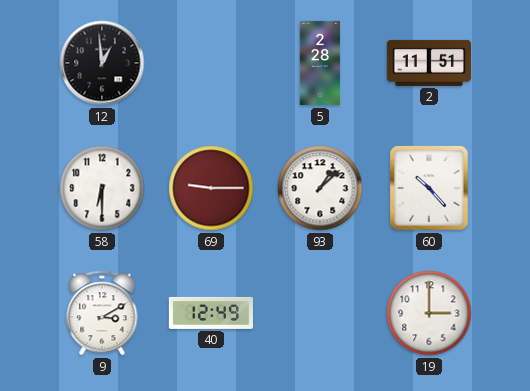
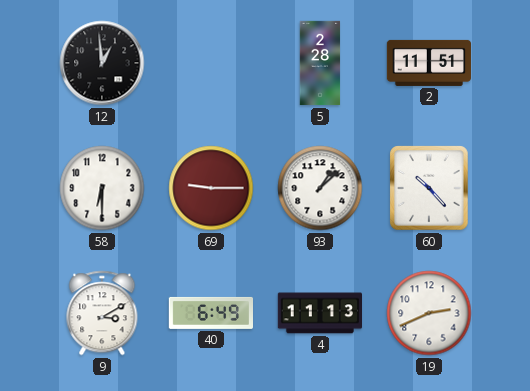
40: 12:49 -> 6:49
4: none -> 11:13
19: 3:00 -> 2:41
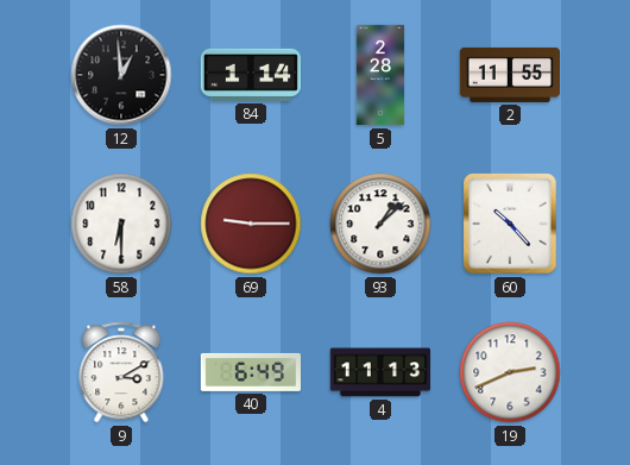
84: none -> 1:14
2: 11:51 -> 11:55
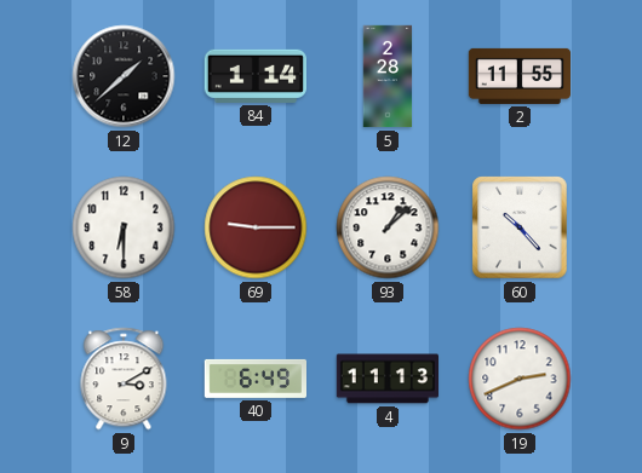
12: 12:59 -> 1:38
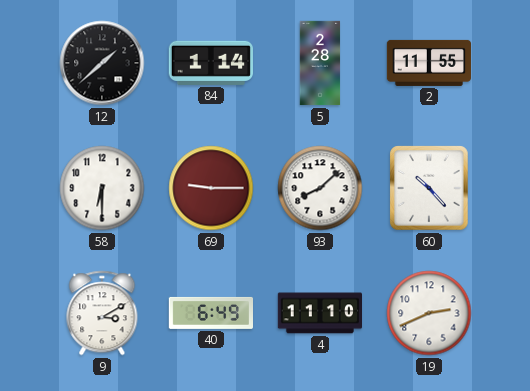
93: 1:08 -> 8:08
4: 11:13 -> 11:10
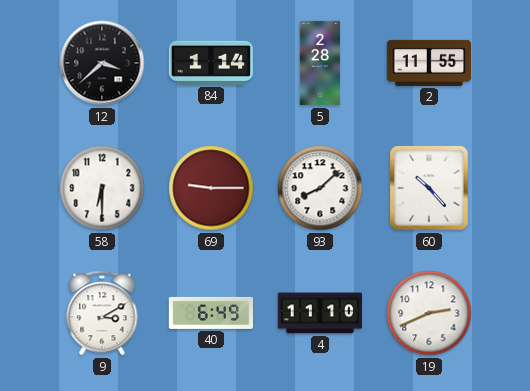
12: 1:38 -> 3:38
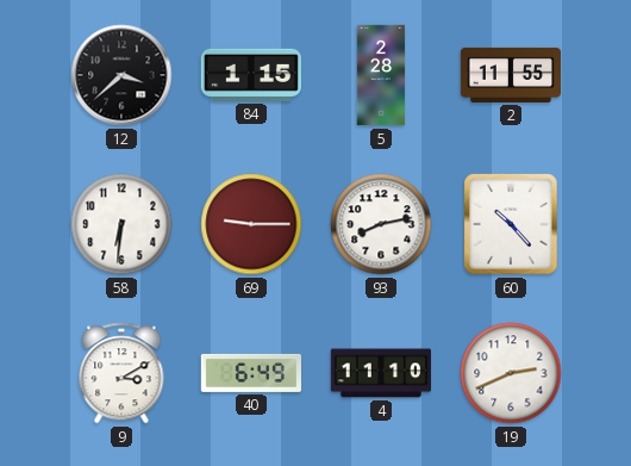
84: 1:14 -> 1:15
58: 6:30 -> 6:31
93: 8:08 -> 8:13
